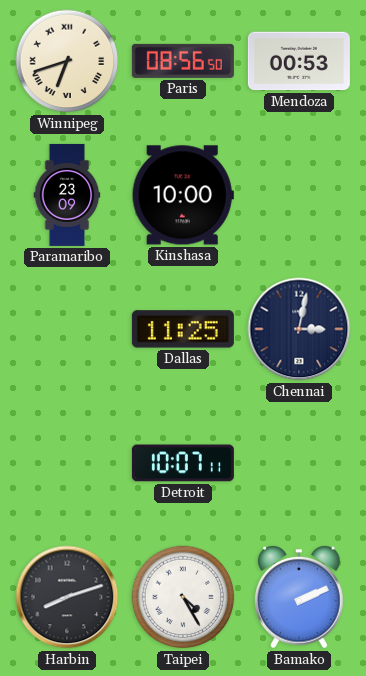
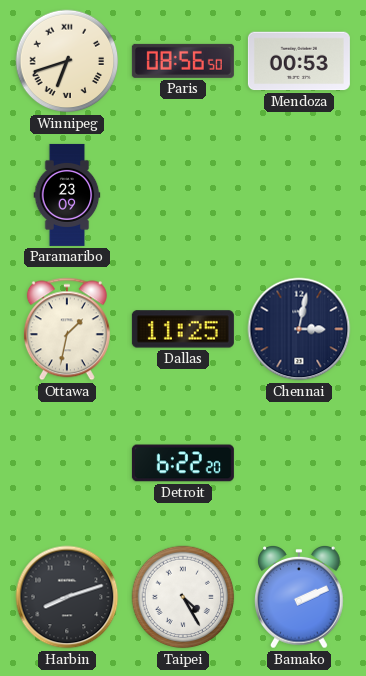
Kinshasa: 10:00 -> none
Ottawa: none -> 1:32
Detroit: 10:07 -> 6:22
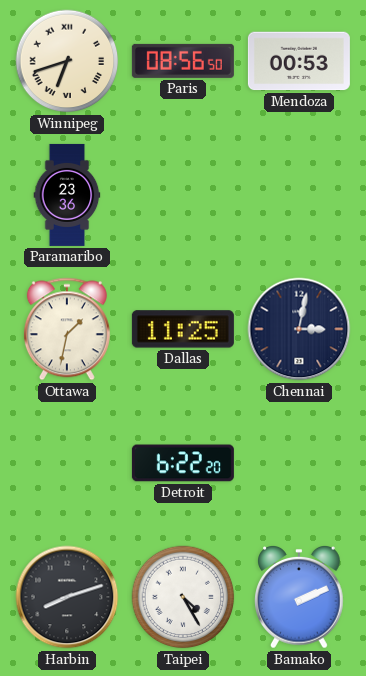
Paramaribo: 23:09 -> 23:36
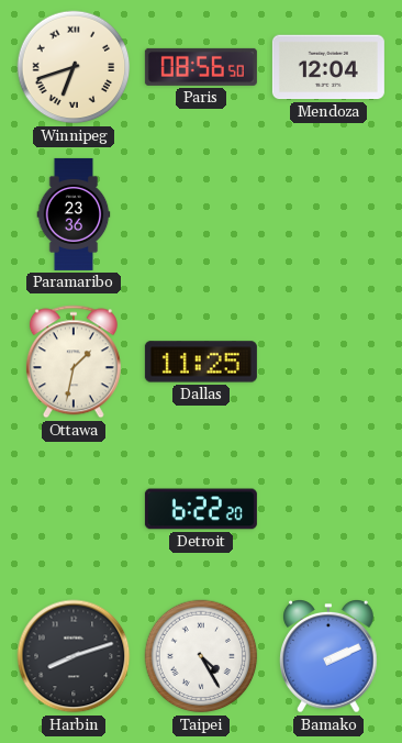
Mendoza: 00:53 -> 12:04
Chennai: 3:02 -> none
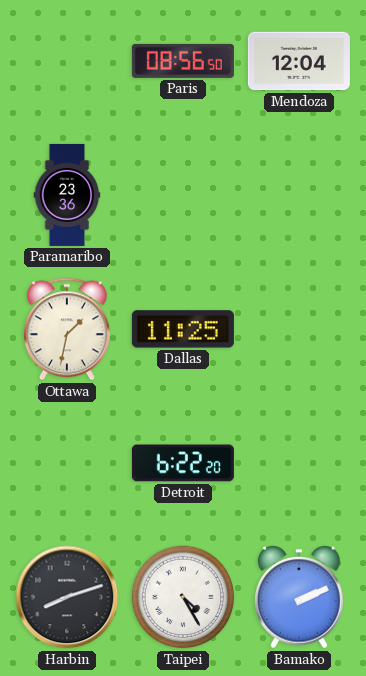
Winnipeg: 6:42 -> none
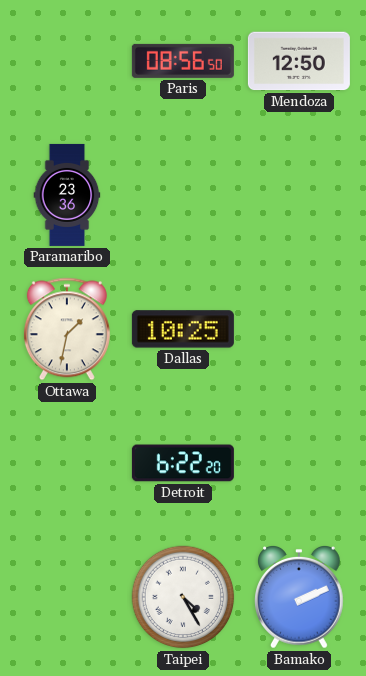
Mendoza: 12:04 -> 12:50
Dallas: 11:25 -> 10:25
Harbin: 8:12 -> none
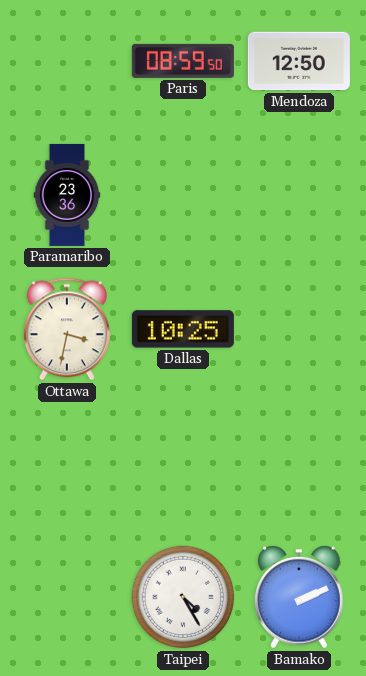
Paris: 08:56 -> 08:59
Ottawa: 1:32 -> 3:32
Detroit: 6:22 -> none
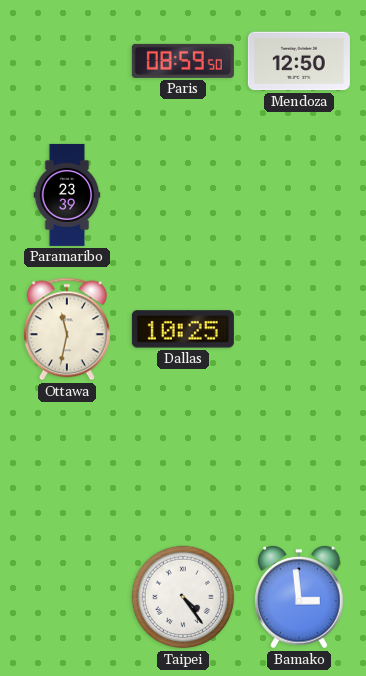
Paramaribo: 23:36 -> 23:39
Ottawa: 3:32 -> 11:32
Taipei: 4:25 -> 4:24
Bamako: 2:11 -> 2:59
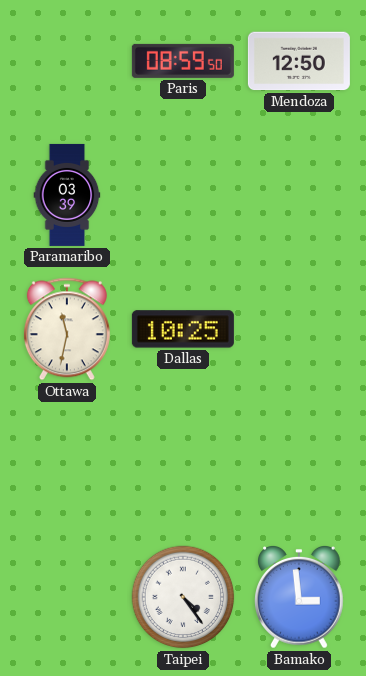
Paramaribo: 23:39 -> 03:39
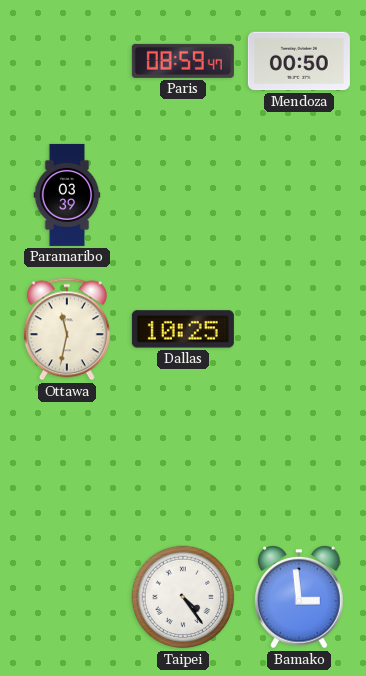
Paris: 08:59:50 -> 08:59:47
Mendoza: 12:50 -> 00:50
